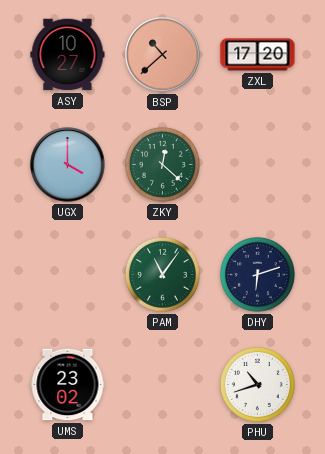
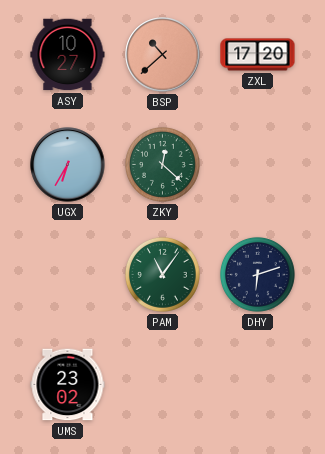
UGX: 4:00 -> 6:35
PHU: 10:42 -> none
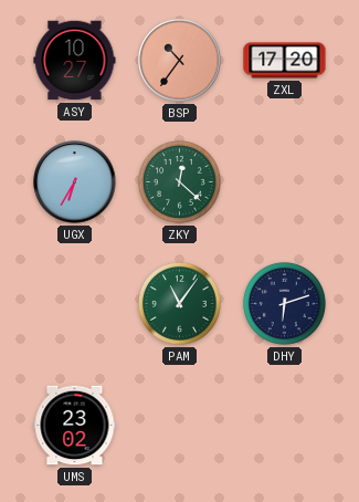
BSP: 10:38 -> 10:36
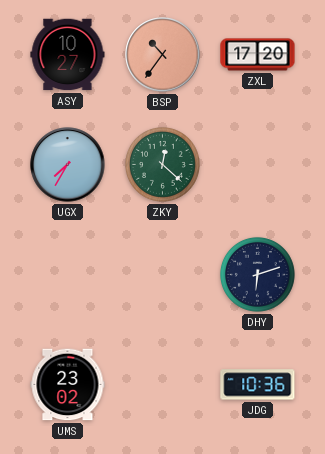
UGX: 6:35 -> 7:35
PAM: 11:06 -> none
JDG: none -> 10:36
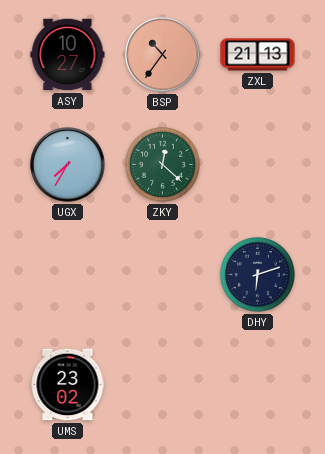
ZXL: 17:20 -> 21:13
JDG: 10:36 -> none
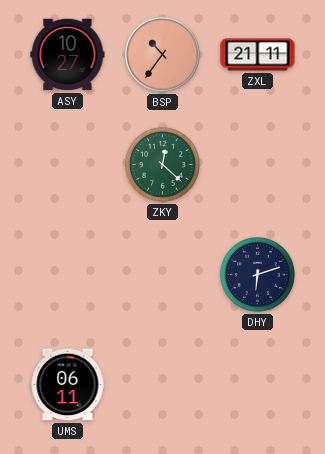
ZXL: 21:13 -> 21:11
UGX: 7:35 -> none
UMS: 23:02 -> 06:11
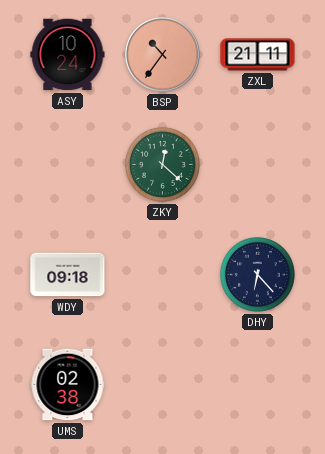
ASY: 10:27 -> 10:24
WDY: none -> 09:18
DHY: 6:12 -> 6:23
UMS: 06:11 -> 02:38
